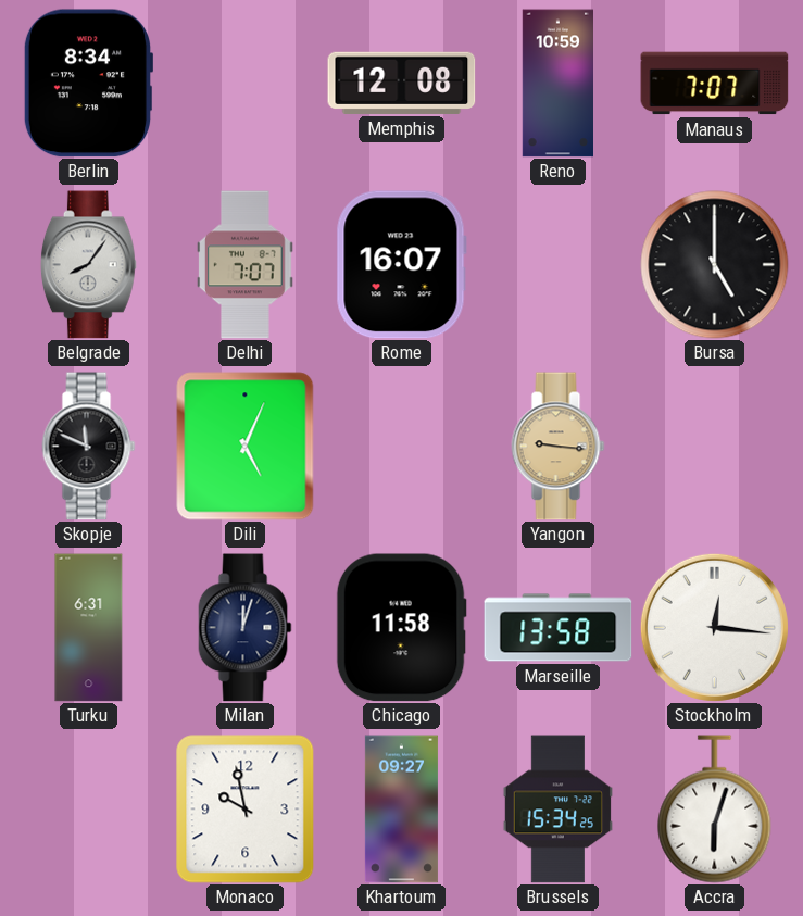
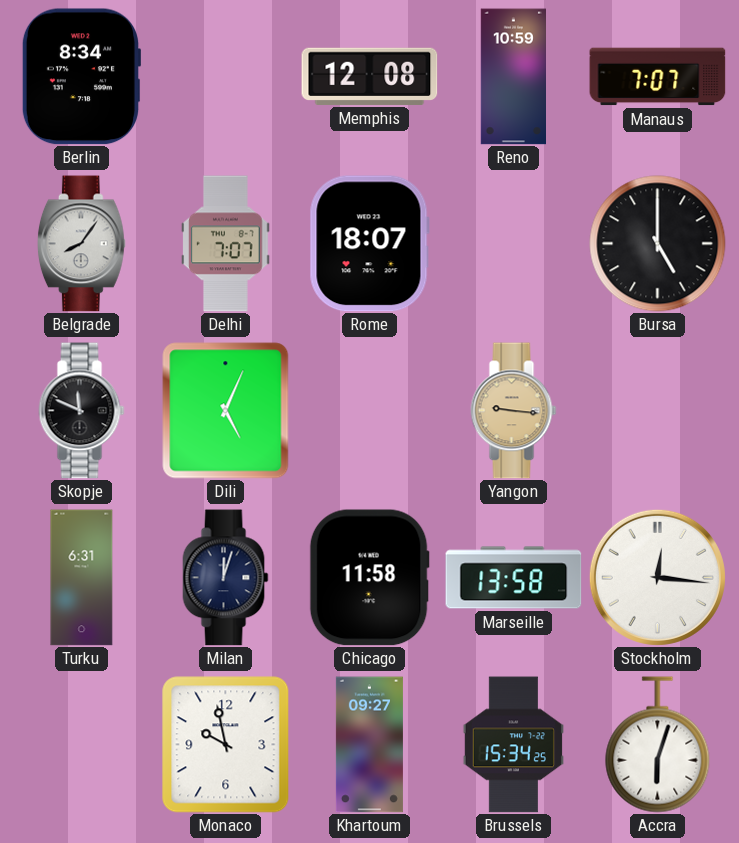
Rome: 16:07 -> 18:07
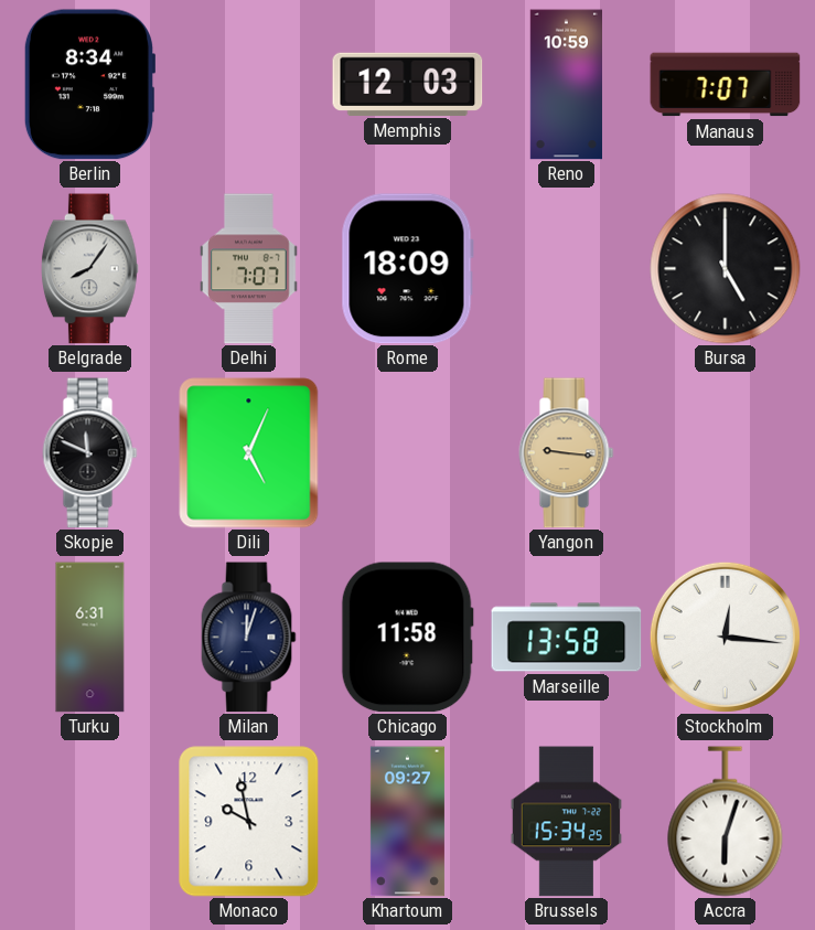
Memphis: 12:08 -> 12:03
Rome: 18:07 -> 18:09
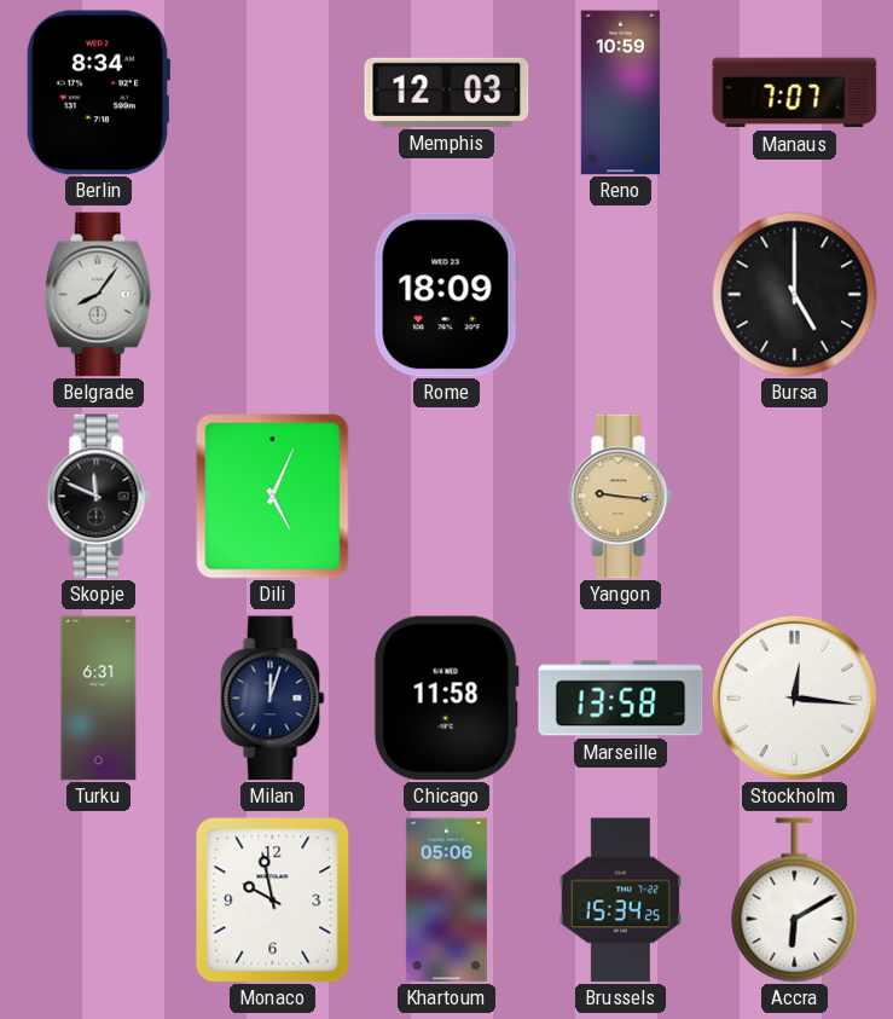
Delhi: 7:07 -> none
Khartoum: 09:27 -> 05:06
Accra: 6:03 -> 6:10
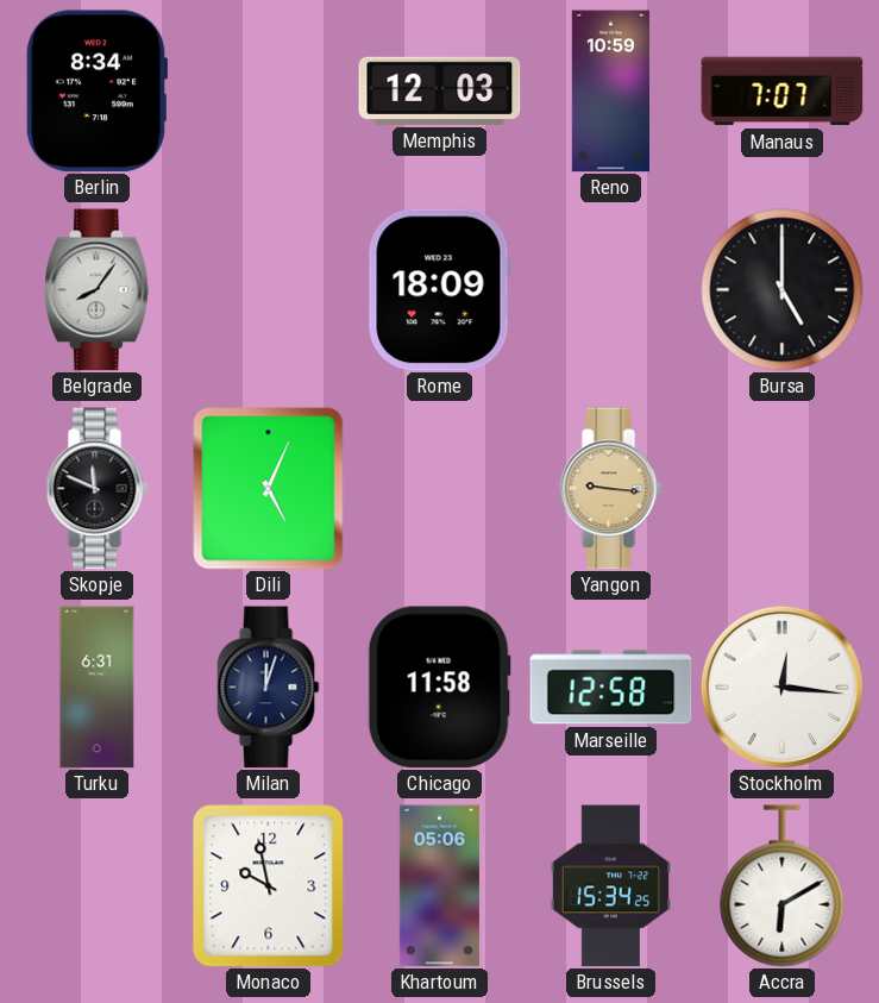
Marseille: 13:58 -> 12:58
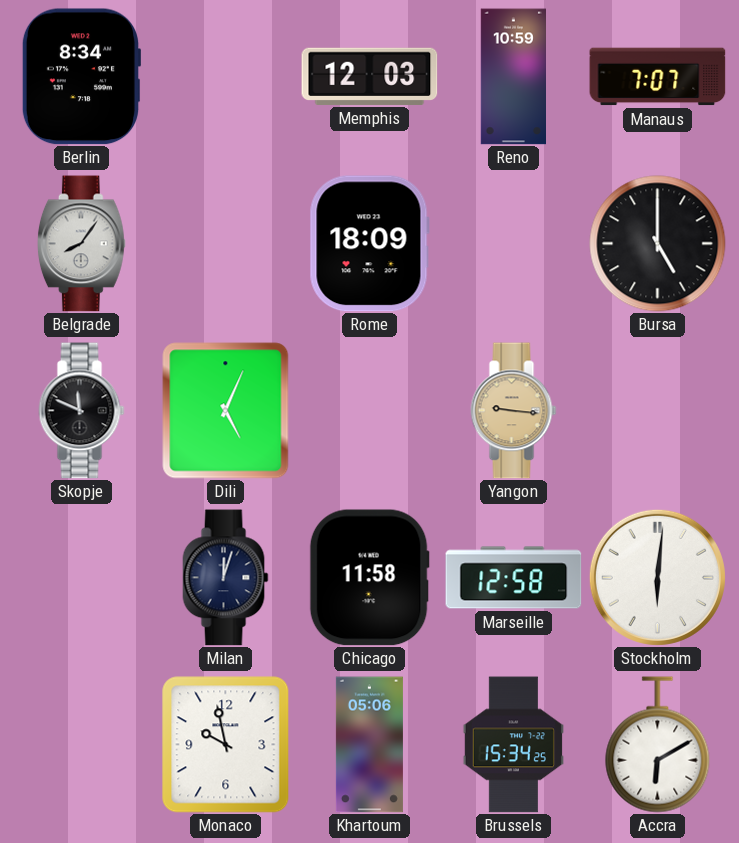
Turku: 6:31 -> none
Stockholm: 12:16 -> 6:01
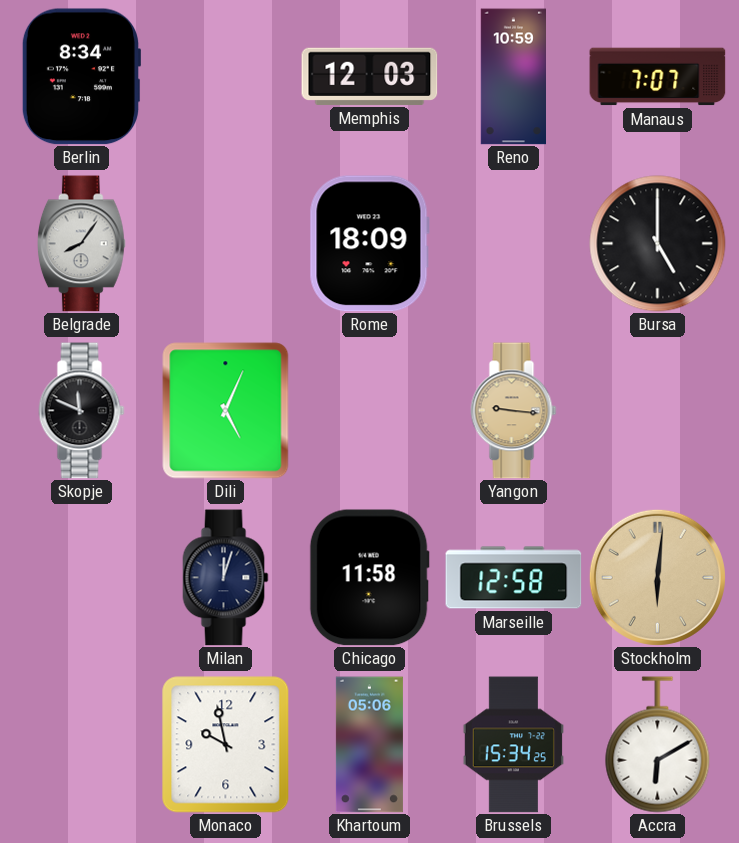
Stockholm dial: white -> champagne
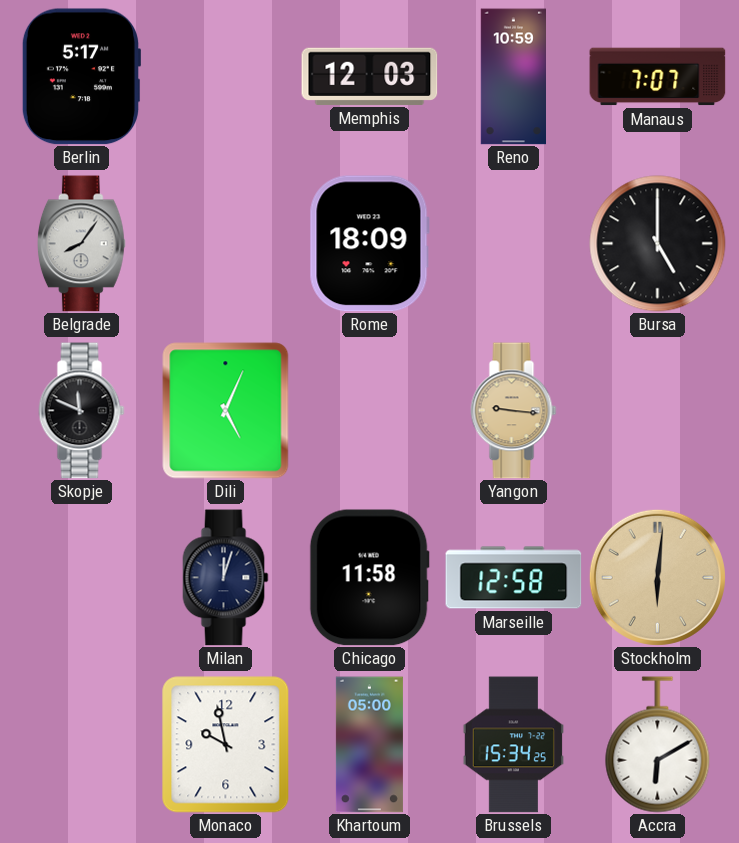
Berlin: 8:34 -> 5:17
Khartoum: 05:06 -> 05:00
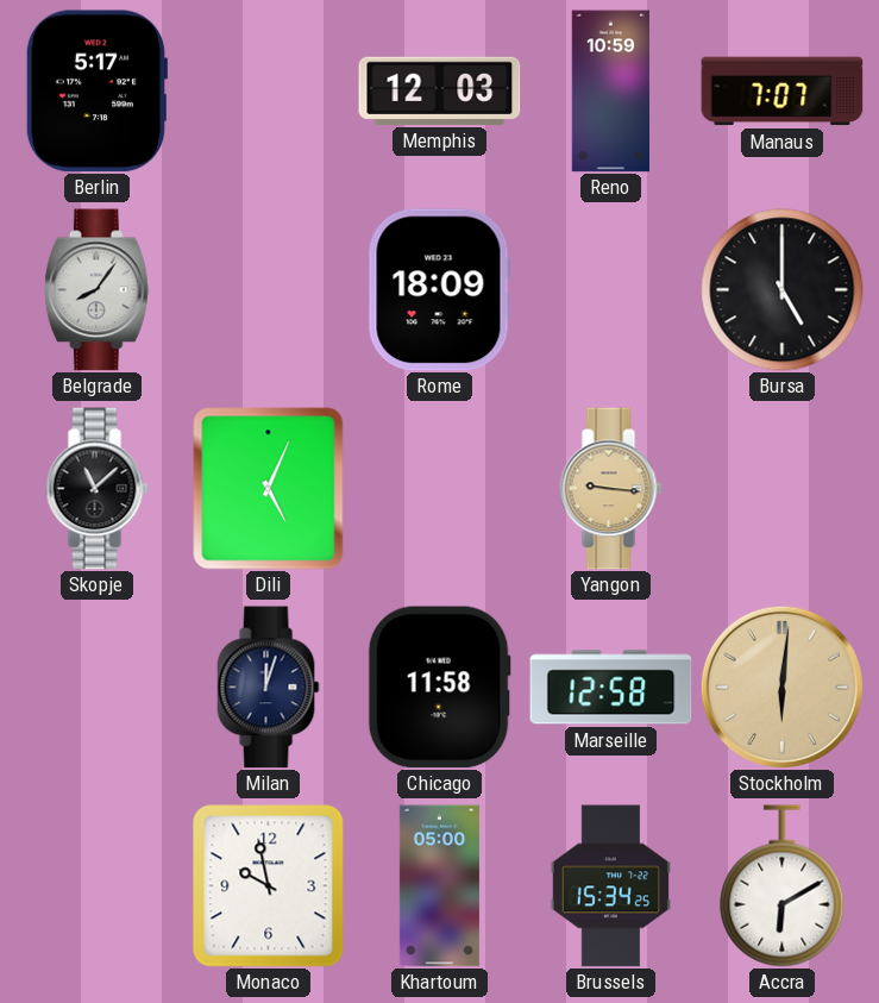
Skopje: 11:49 -> 11:08
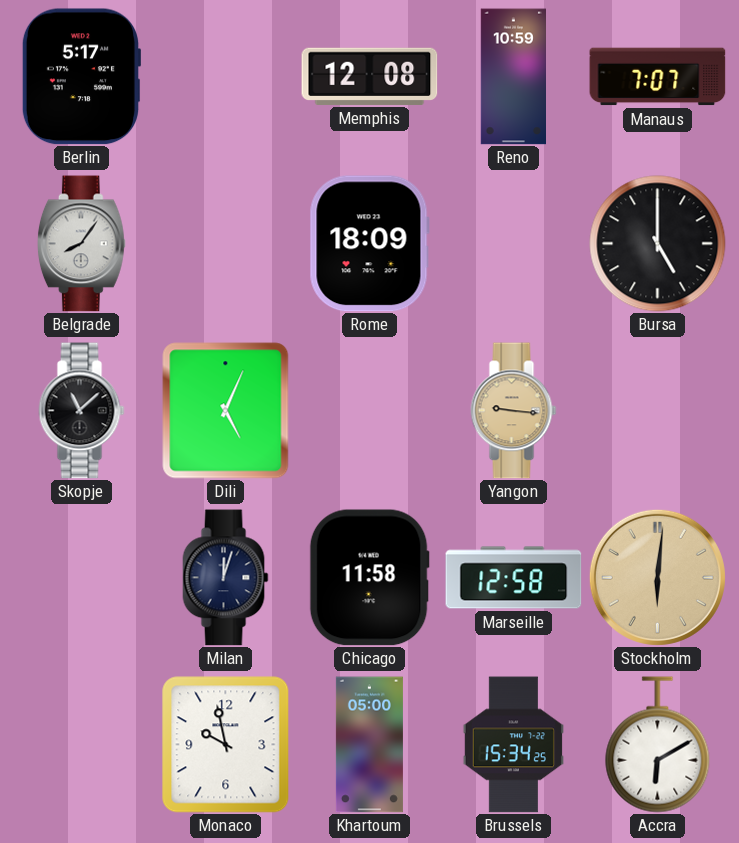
Memphis: 12:03 -> 12:08
